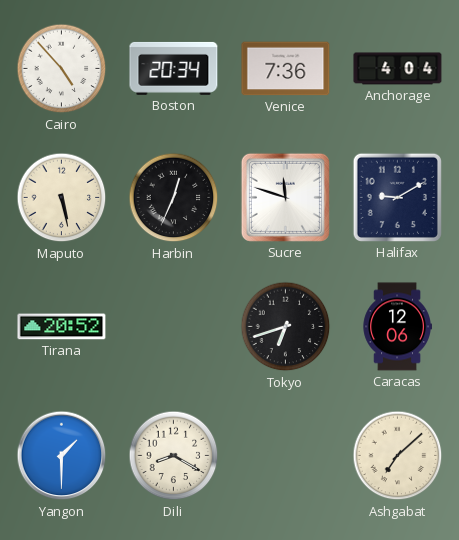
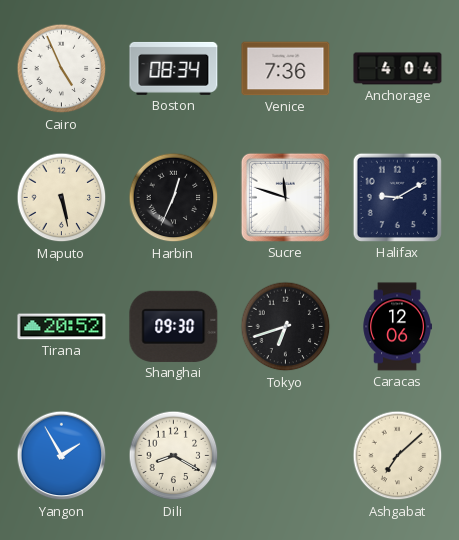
Cairo: 4:53 -> 4:56
Boston: 20:34 -> 08:34
Shanghai: none -> 09:30
Yangon: 1:30 -> 1:55
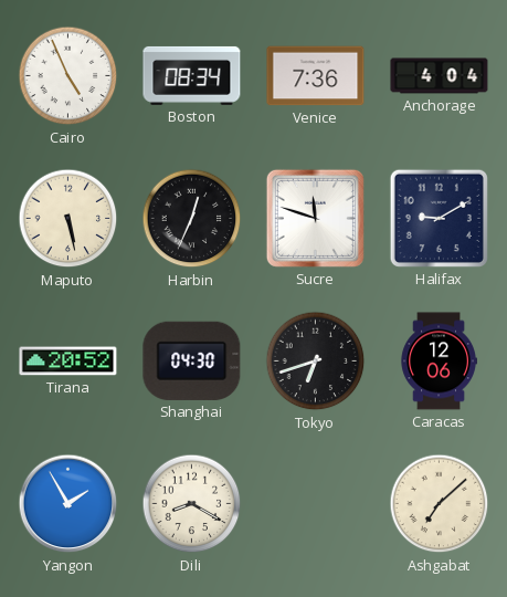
Shanghai: 09:30 -> 04:30
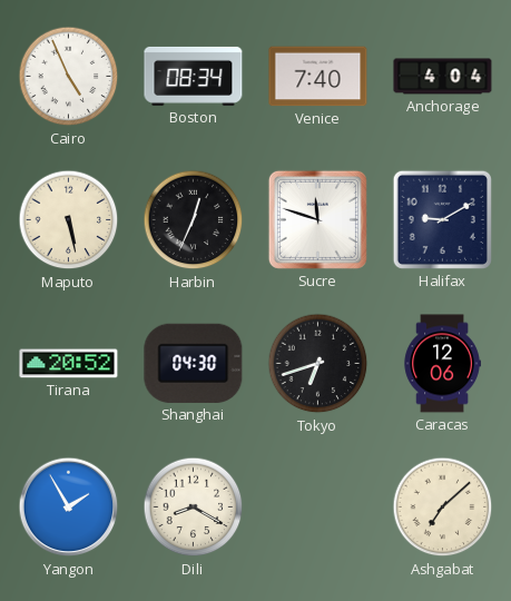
Venice: 7:36 -> 7:40
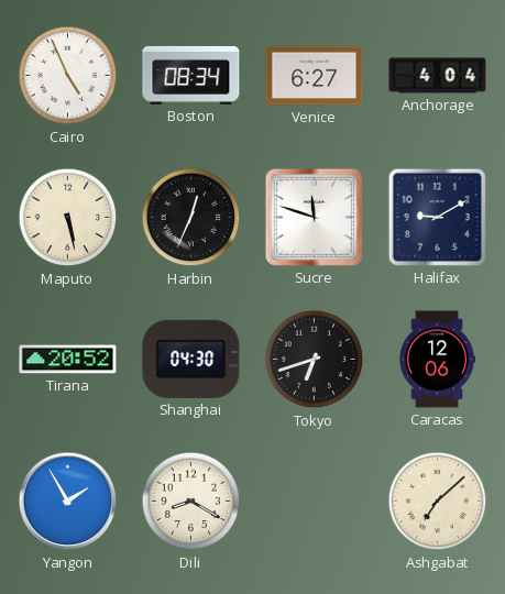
Venice: 7:40 -> 6:27
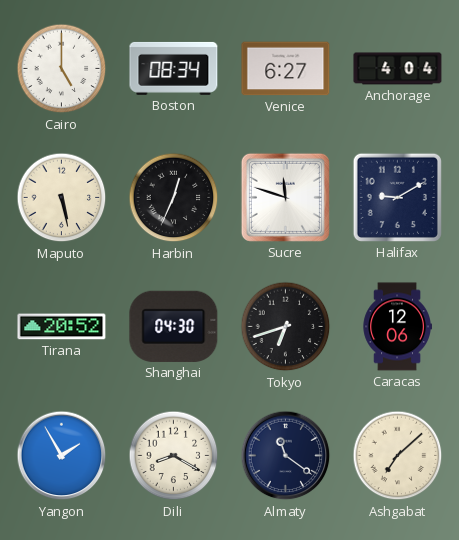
Cairo: 4:56 -> 5:00
Almaty: none -> 11:21
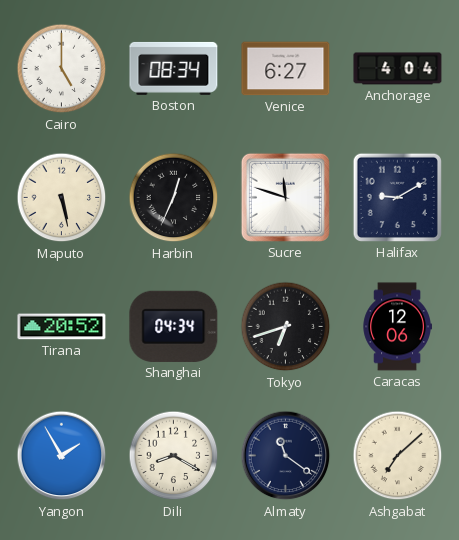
Shanghai: 04:30 -> 04:34
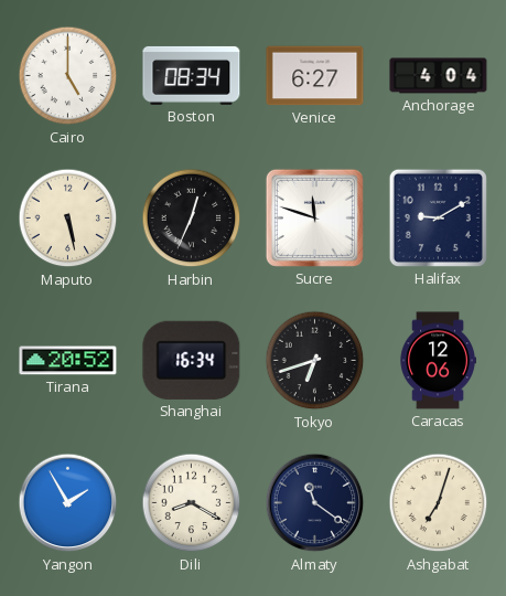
Shanghai: 04:34 -> 16:34
Ashgabat: 7:08 -> 7:03
